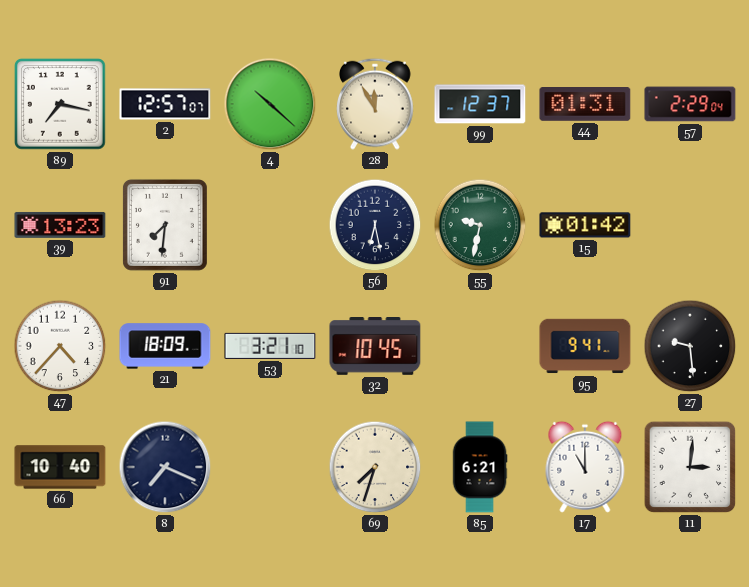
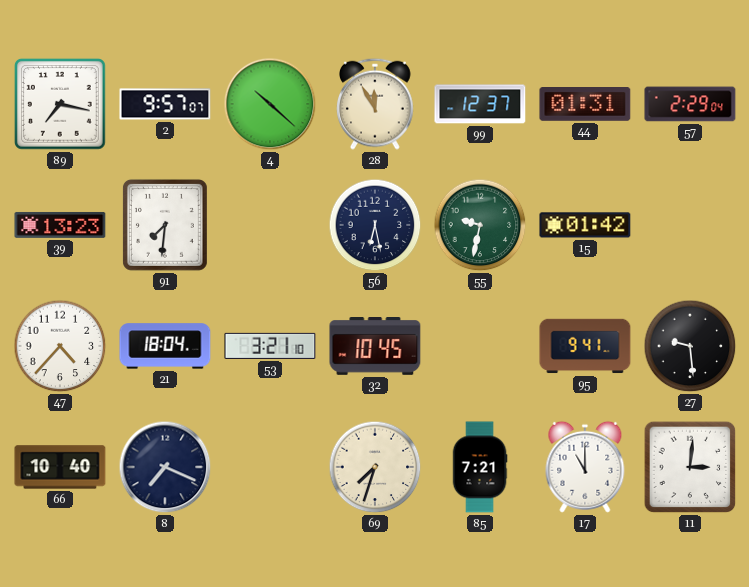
2: 12:57 -> 9:57
21: 18:09 -> 18:04
85: 6:21 -> 7:21
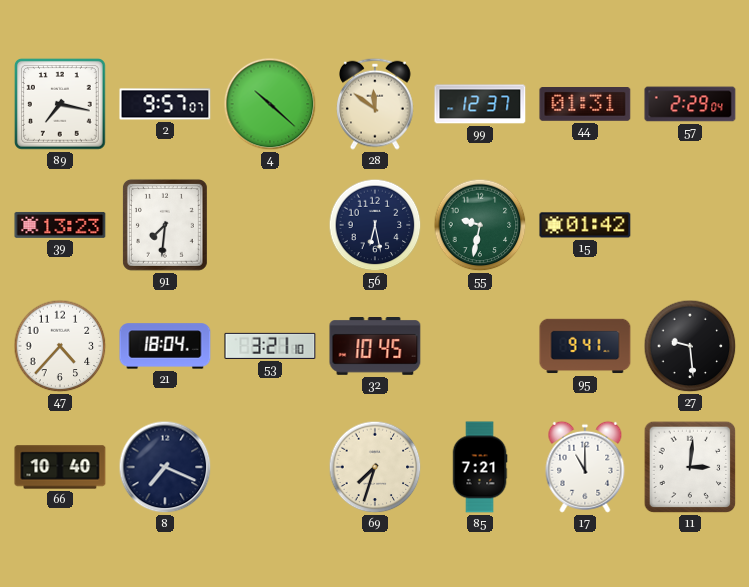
28: 11:55 -> 11:51
